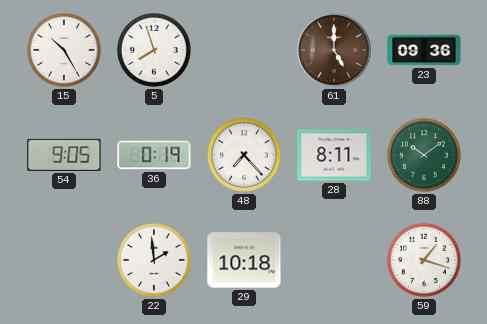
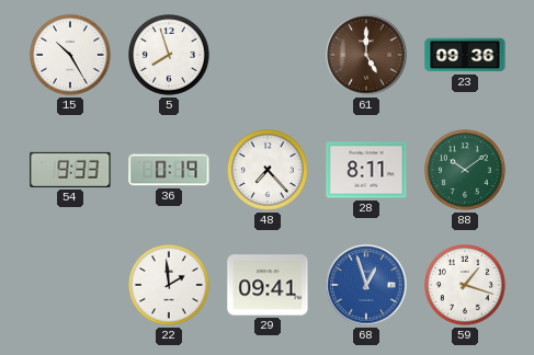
54: 9:05 -> 9:33
29: 10:18 -> 09:41
68: none -> 12:57
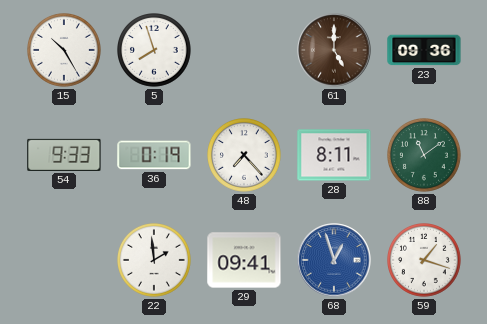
88: 10:09 -> 11:09
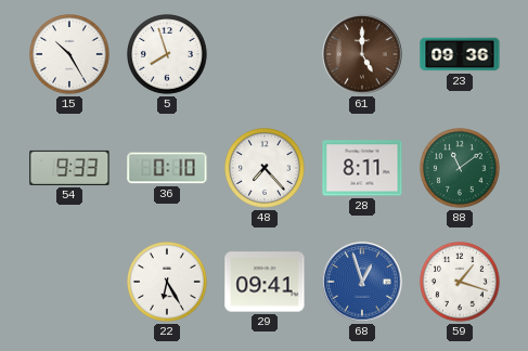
36: 0:19 -> 0:10
22: 1:59 -> 6:25
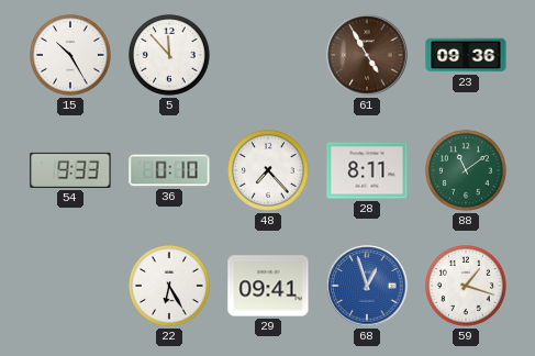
5: 7:57 -> 11:53
61: 5:00 -> 4:55
